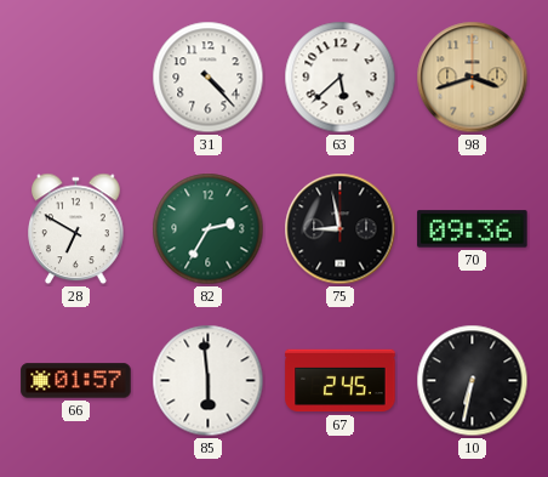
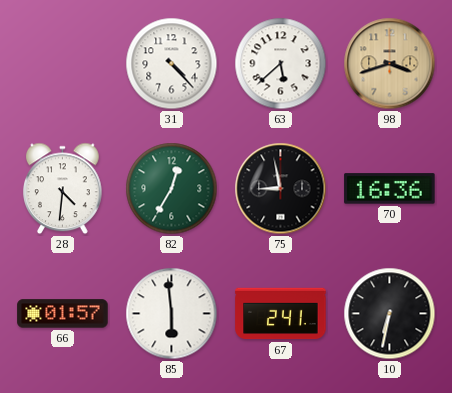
28: 6:50 -> 4:31
82: 2:35 -> 12:35
70: 09:36 -> 16:36
67: 2:45 -> 2:41
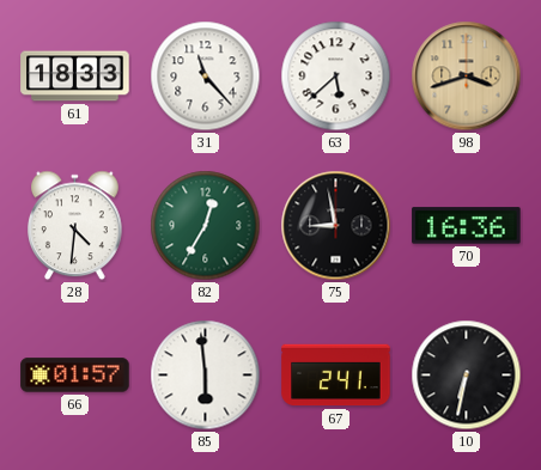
61: none -> 18:33
31: 4:23 -> 11:23
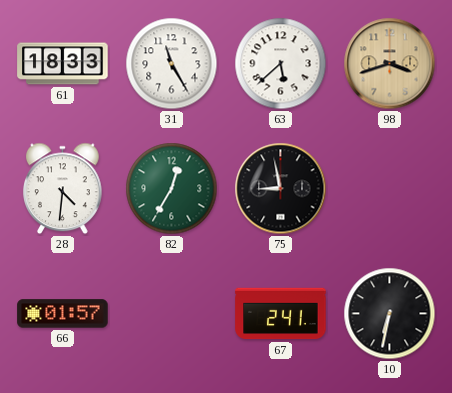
31: 11:23 -> 11:25
70: 16:36 -> none
85: 5:59 -> none
